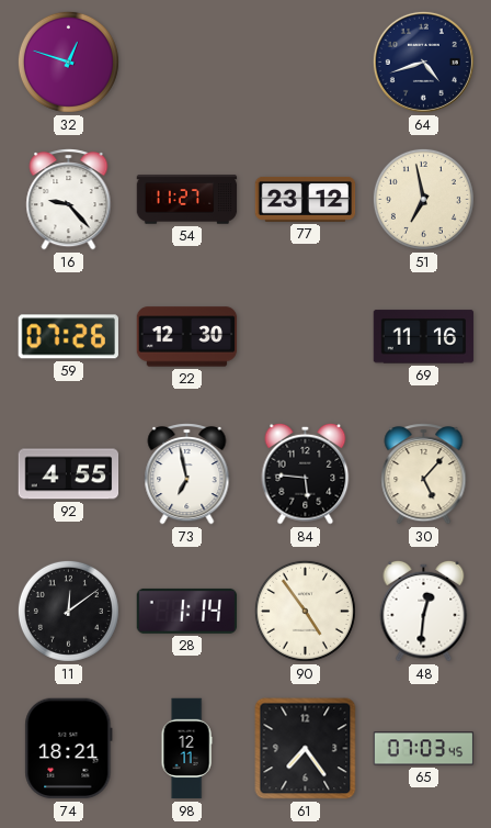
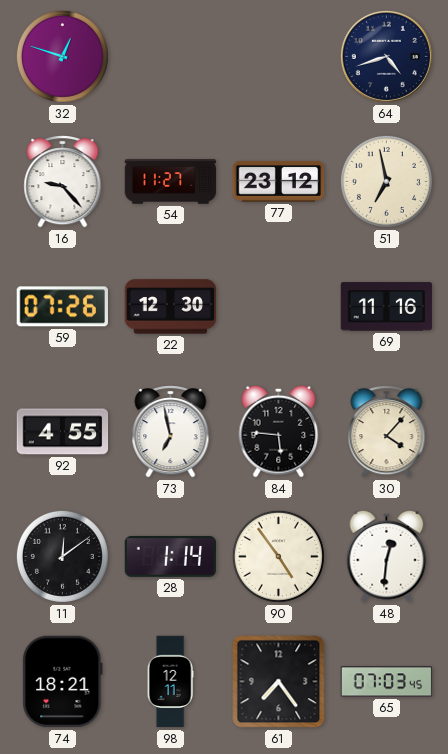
30: 5:07 -> 4:07
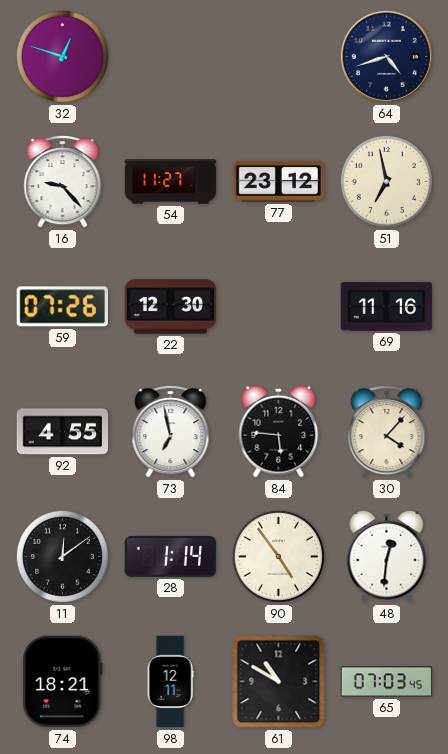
61: 7:24 -> 10:50
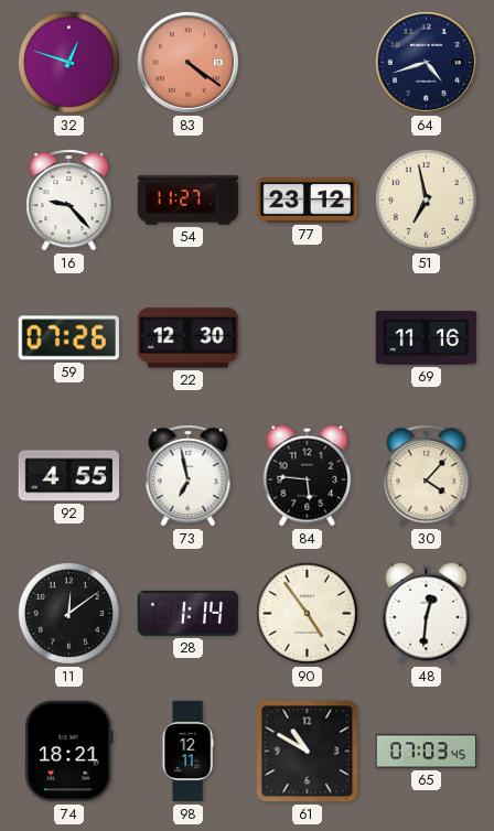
83: none -> 4:21
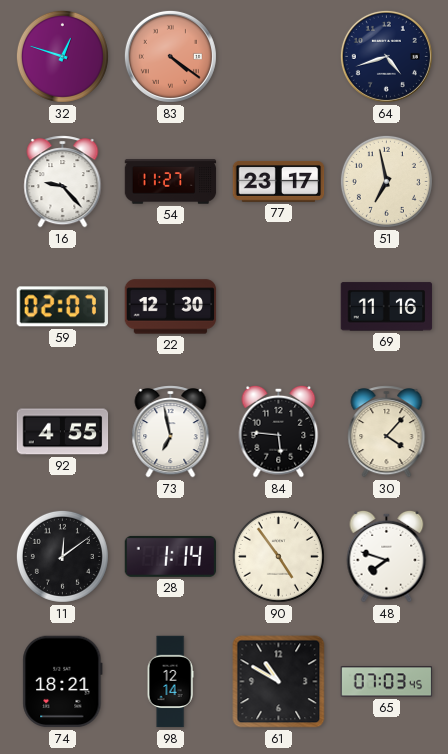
77: 23:12 -> 23:17
59: 07:26 -> 02:07
48: 12:31 -> 7:48
98: 12:11 -> 12:14
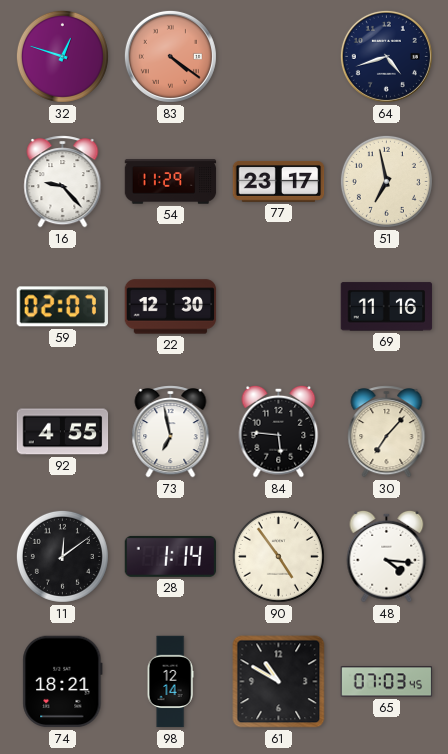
54: 11:27 -> 11:29
30: 4:07 -> 7:07
48: 7:48 -> 4:16
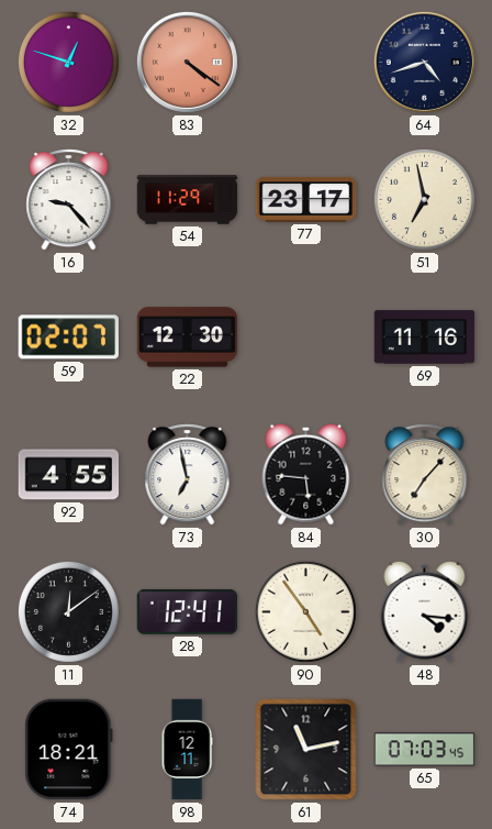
28: 1:14 -> 12:41
98: 12:14 -> 12:11
61: 10:50 -> 11:13
